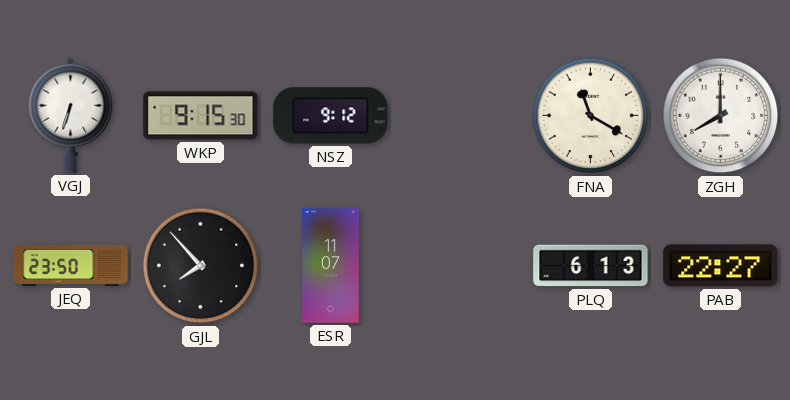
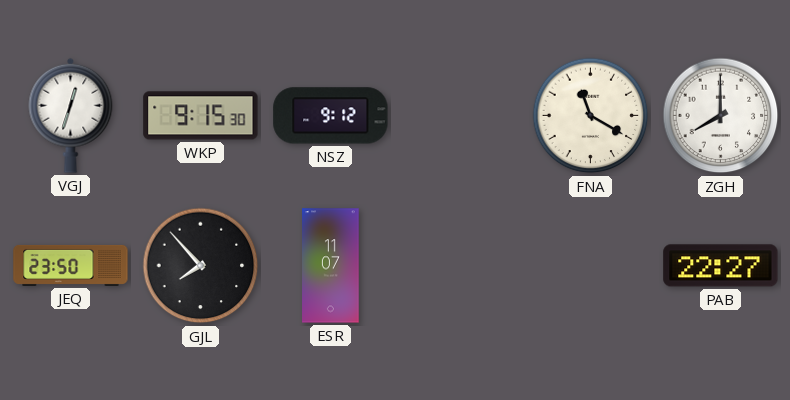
VGJ: 6:33 -> 12:33
PLQ: 6:13 -> none
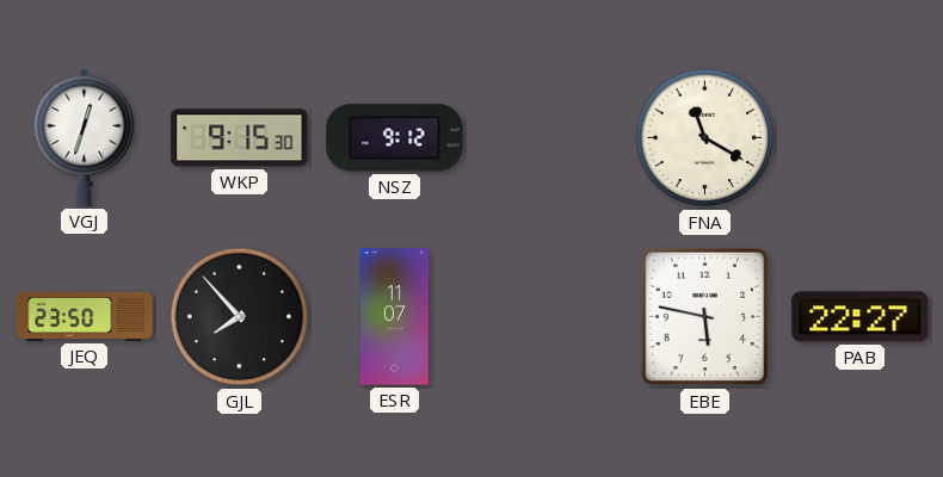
ZGH: 8:00 -> none
EBE: none -> 5:47
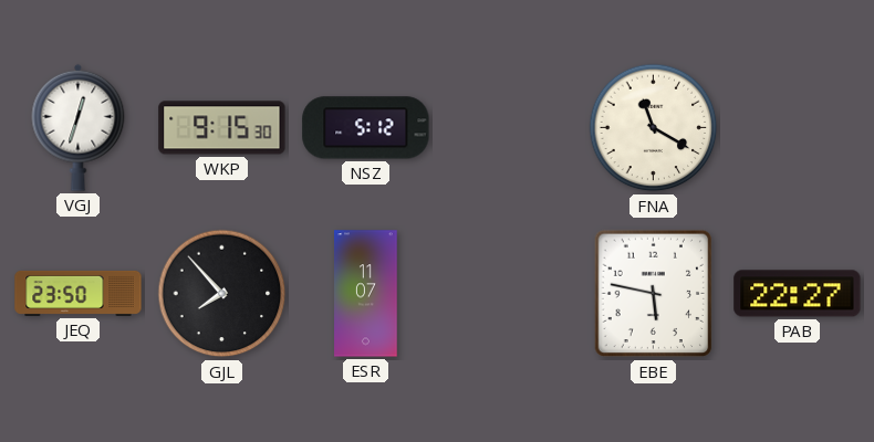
NSZ: 9:12 -> 5:12
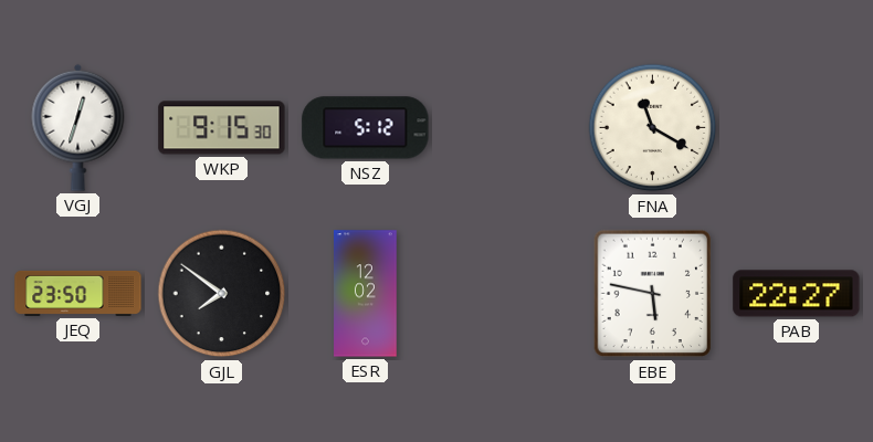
GJL: 7:53 -> 7:51
ESR: 11:07 -> 12:02
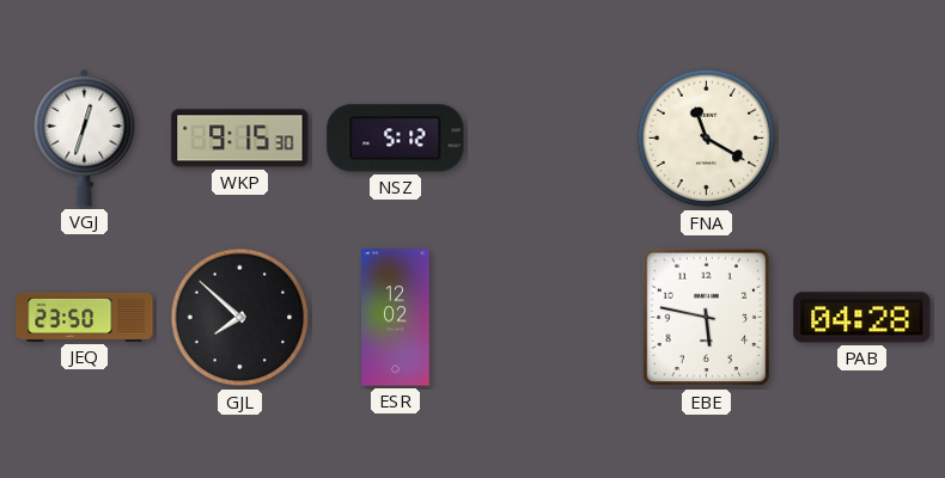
GJL: 7:51 -> 7:52
PAB: 22:27 -> 04:28
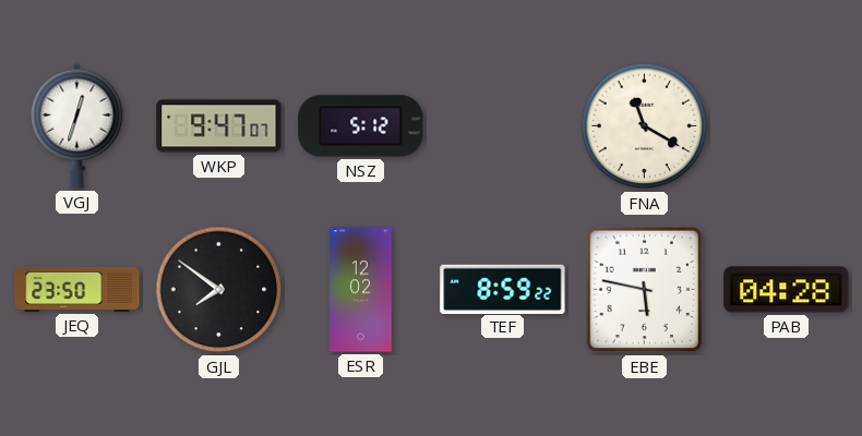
WKP: 9:15 -> 9:47
GJL: 7:52 -> 7:51
TEF: none -> 8:59
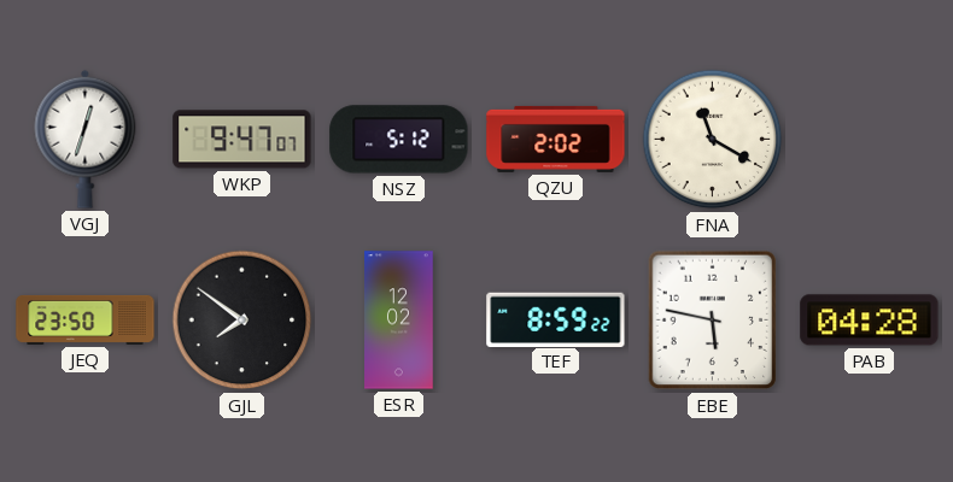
QZU: none -> 2:02
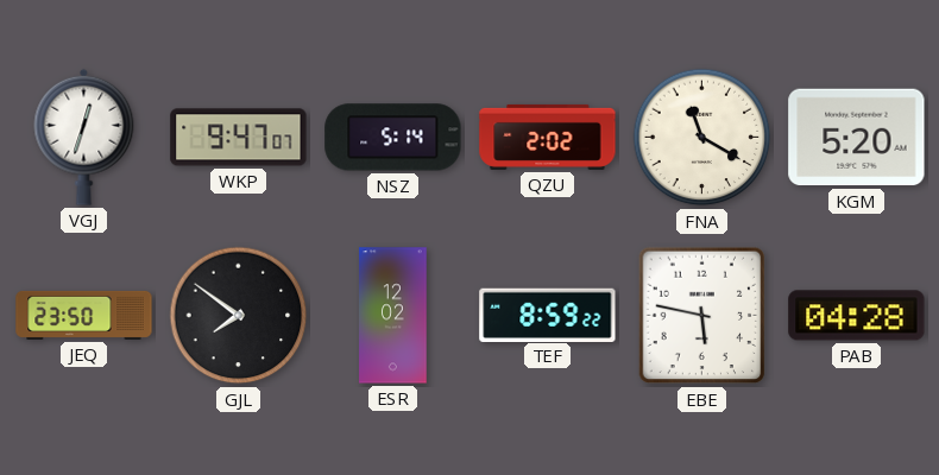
NSZ: 5:12 -> 5:14
KGM: none -> 5:20
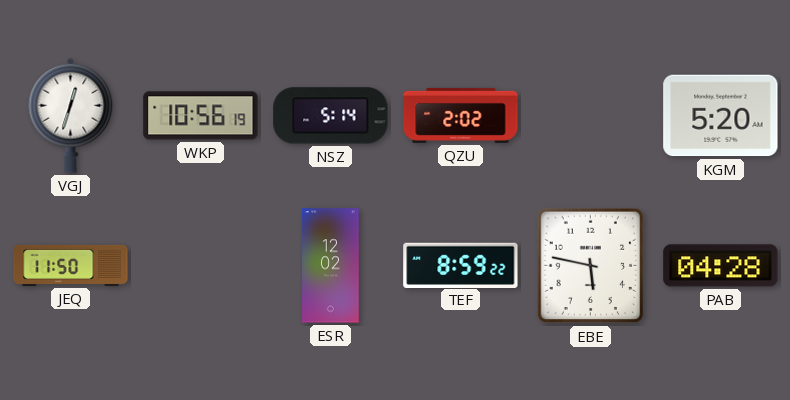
WKP: 9:47 -> 10:56
FNA: 11:20 -> none
JEQ: 23:50 -> 11:50
GJL: 7:51 -> none
